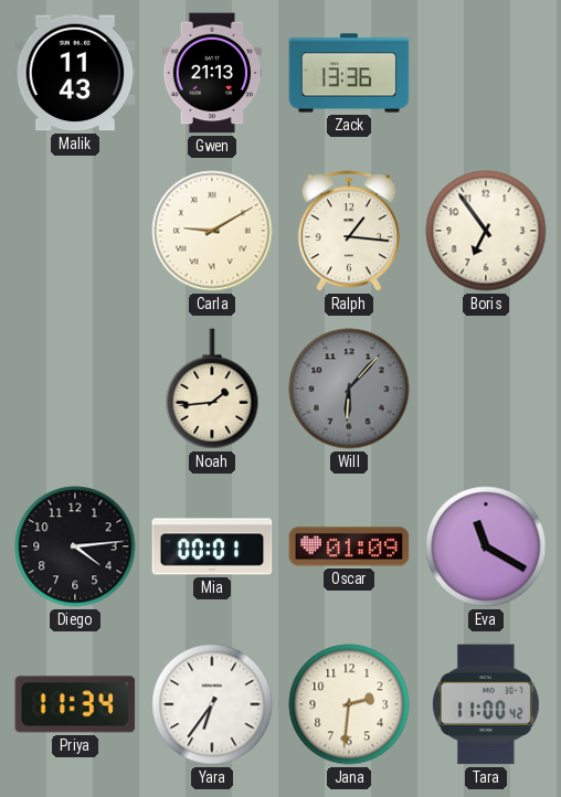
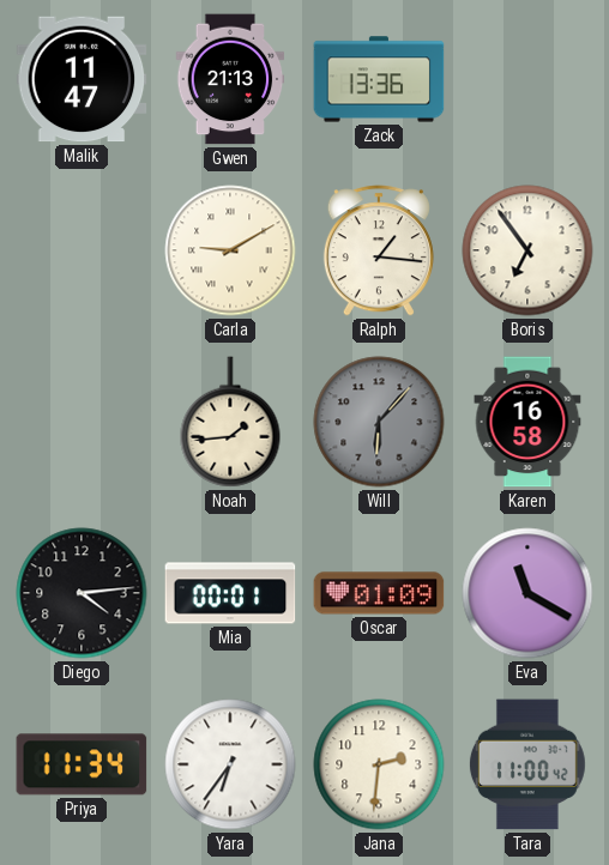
Malik: 11:43 -> 11:47
Karen: none -> 16:58
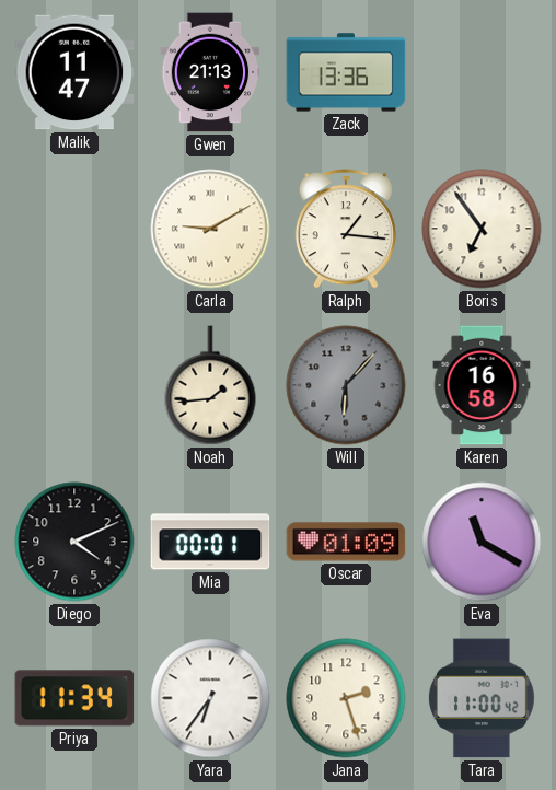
Diego: 4:14 -> 4:11
Jana: 2:31 -> 2:27
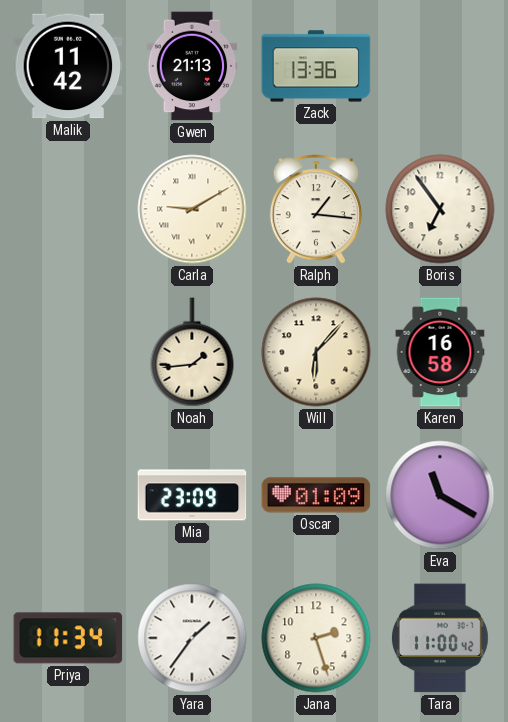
Malik: 11:47 -> 11:42
Will dial: grey -> cream
Diego: 4:11 -> none
Mia: 00:01 -> 23:09
Yara: 6:36 -> 1:36
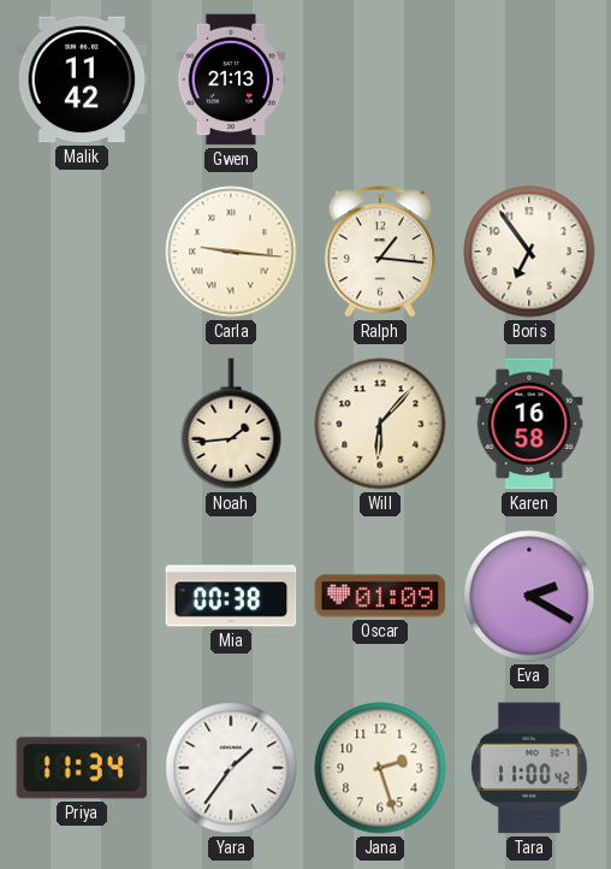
Zack: 13:36 -> none
Carla: 9:10 -> 9:16
Mia: 23:09 -> 00:38
Eva: 11:20 -> 2:20
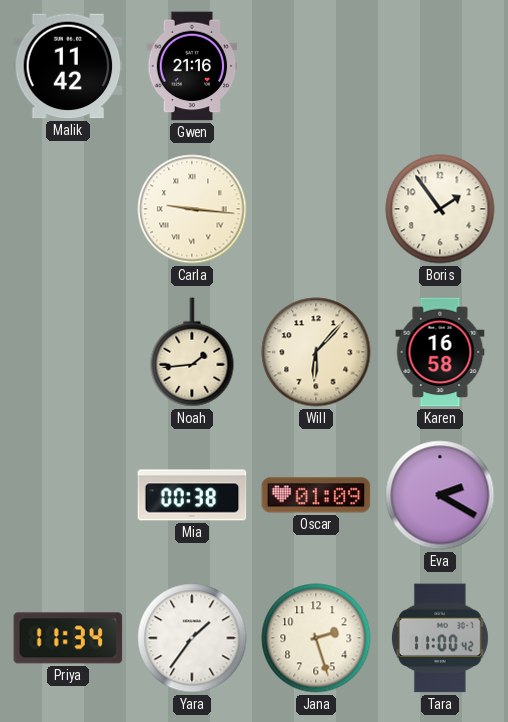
Gwen: 21:13 -> 21:16
Ralph: 1:16 -> none
Boris: 6:54 -> 1:54
